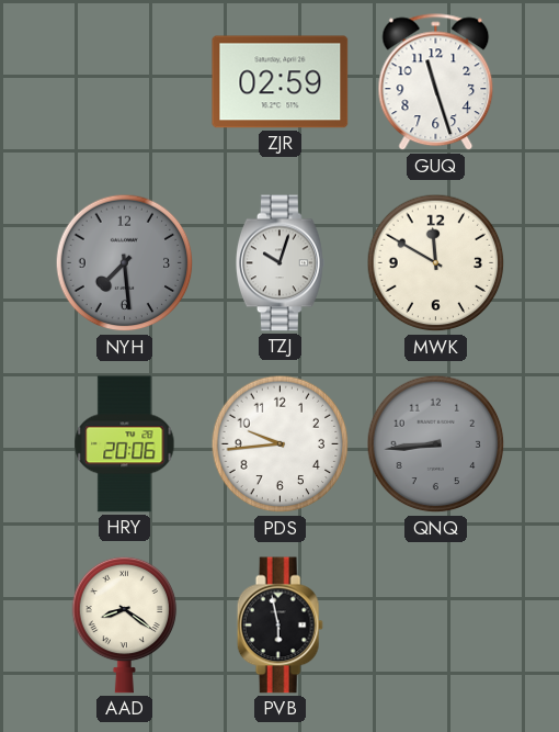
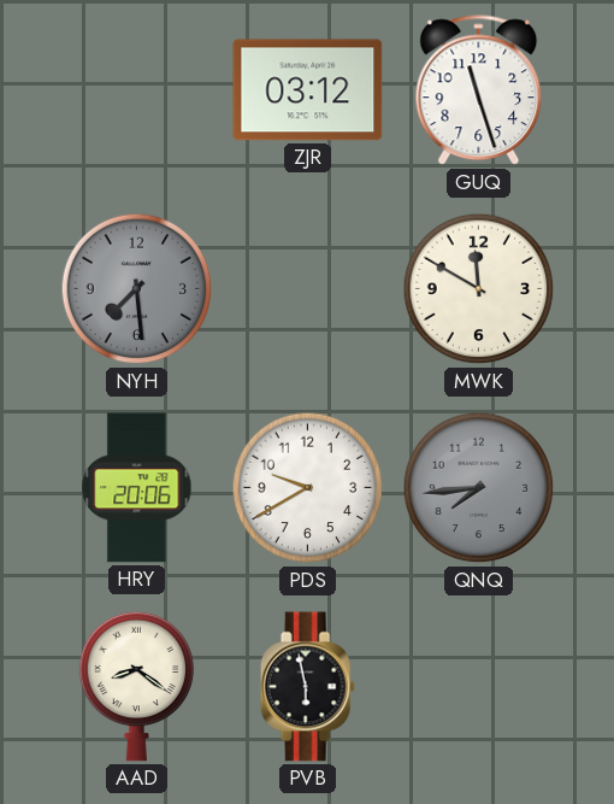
ZJR: 02:59 -> 03:12
TZJ: 10:03 -> none
PDS: 9:44 -> 9:40
QNQ: 8:44 -> 7:44
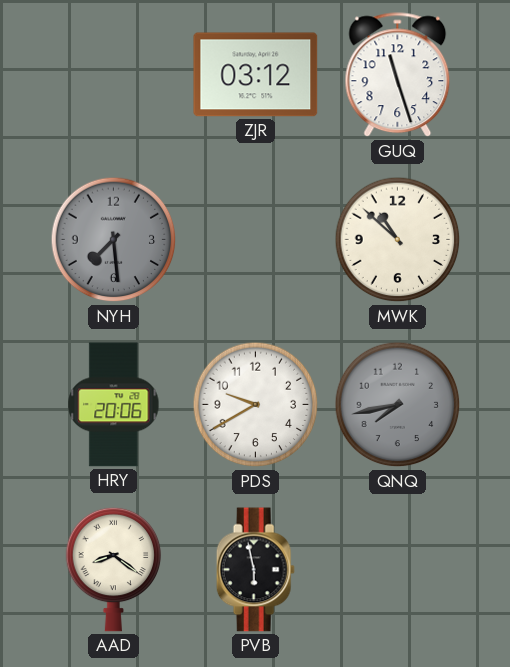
MWK: 11:50 -> 10:52
QNQ: 7:44 -> 7:43
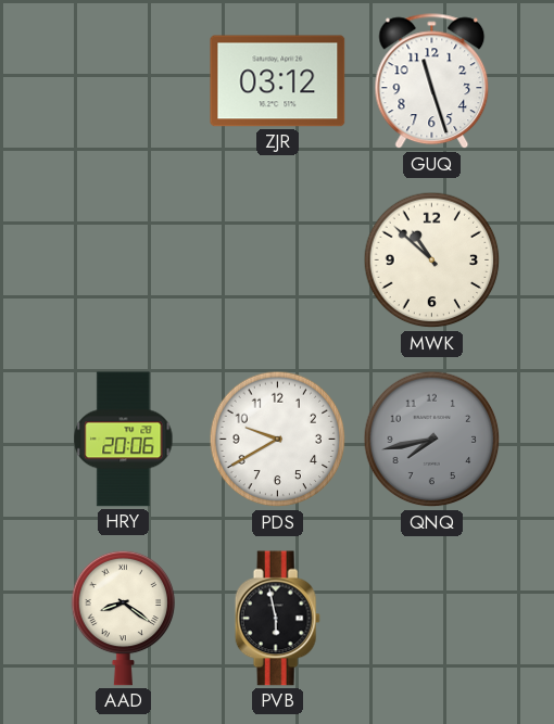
NYH: 7:29 -> none
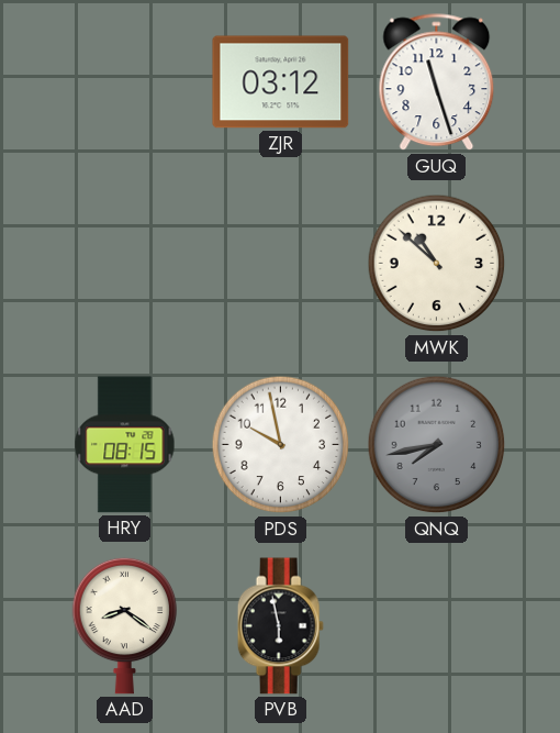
HRY: 20:06 -> 08:15
PDS: 9:40 -> 9:58
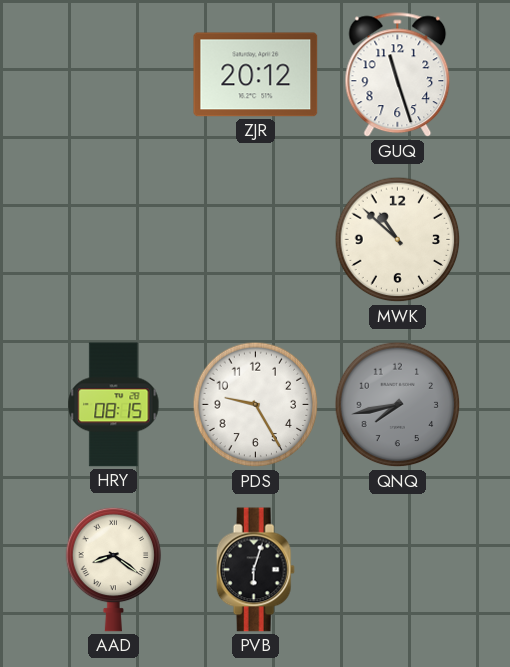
ZJR: 03:12 -> 20:12
PDS: 9:58 -> 9:25
PVB: 5:58 -> 6:03
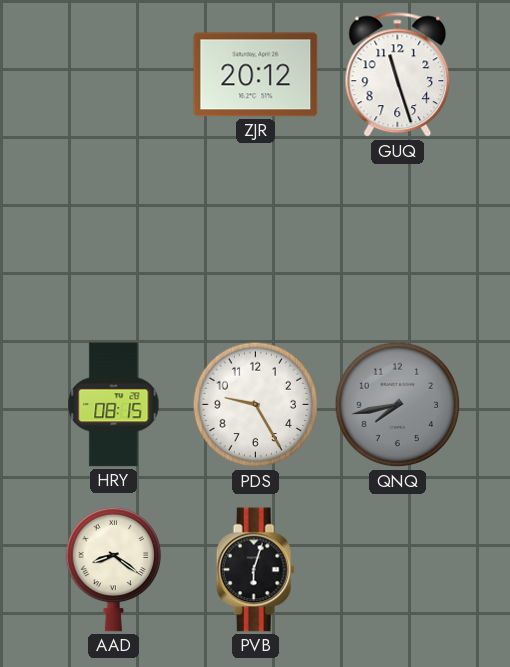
MWK: 10:52 -> none
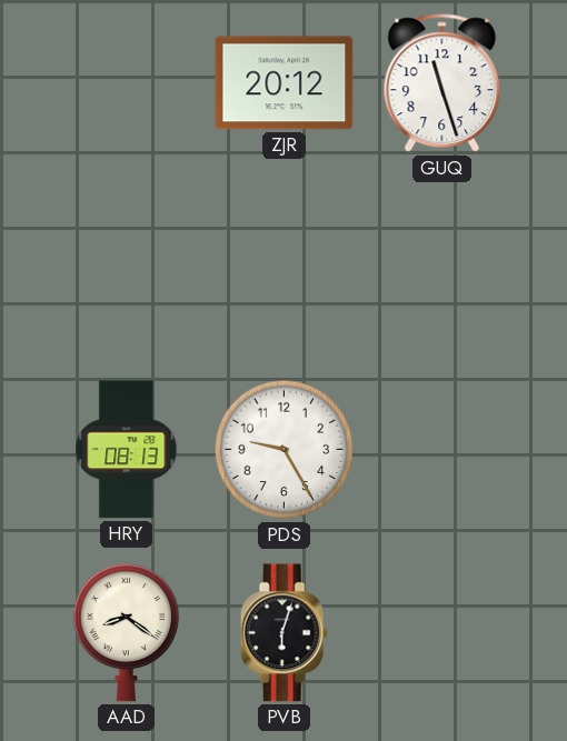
HRY: 08:15 -> 08:13
QNQ: 7:43 -> none
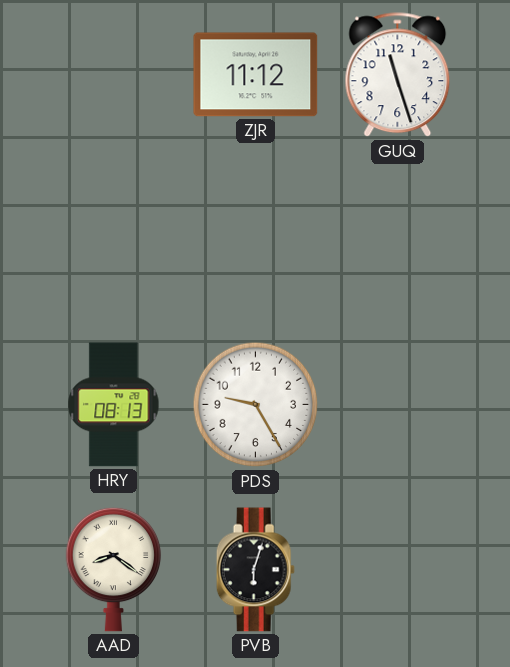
ZJR: 20:12 -> 11:12
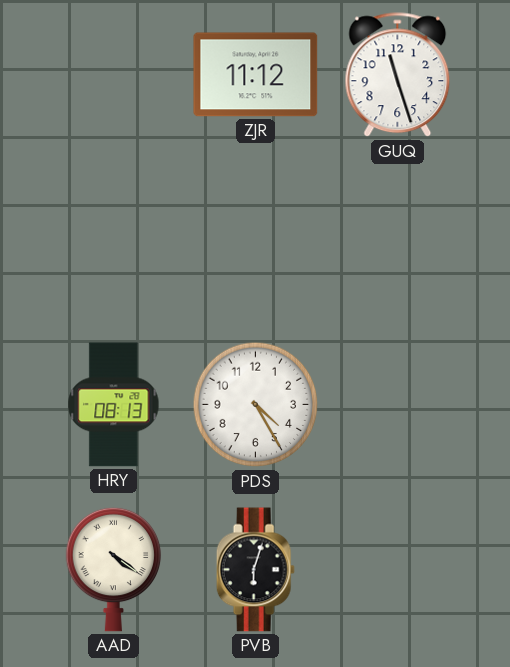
PDS: 9:25 -> 4:25
AAD: 8:21 -> 4:21
